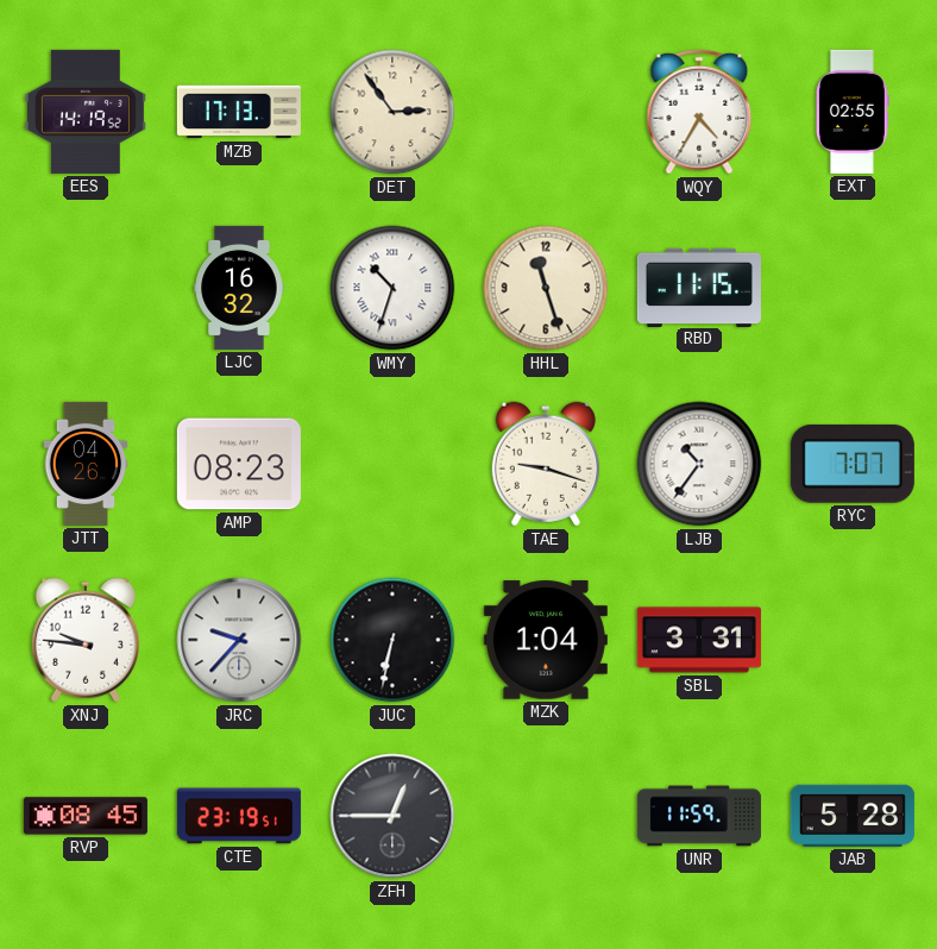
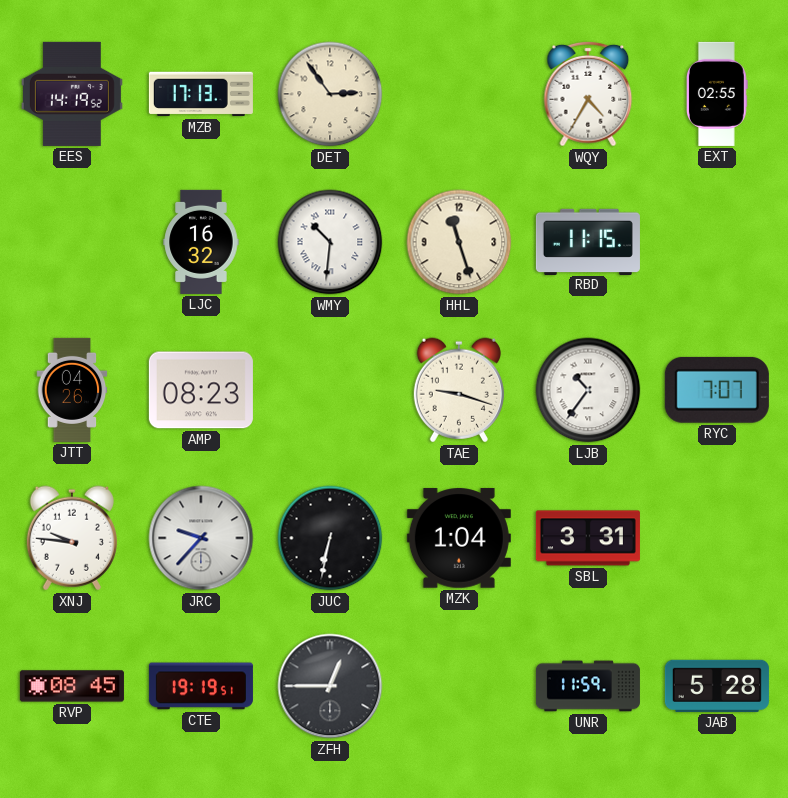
WMY: 10:33 -> 10:31
CTE: 23:19 -> 19:19
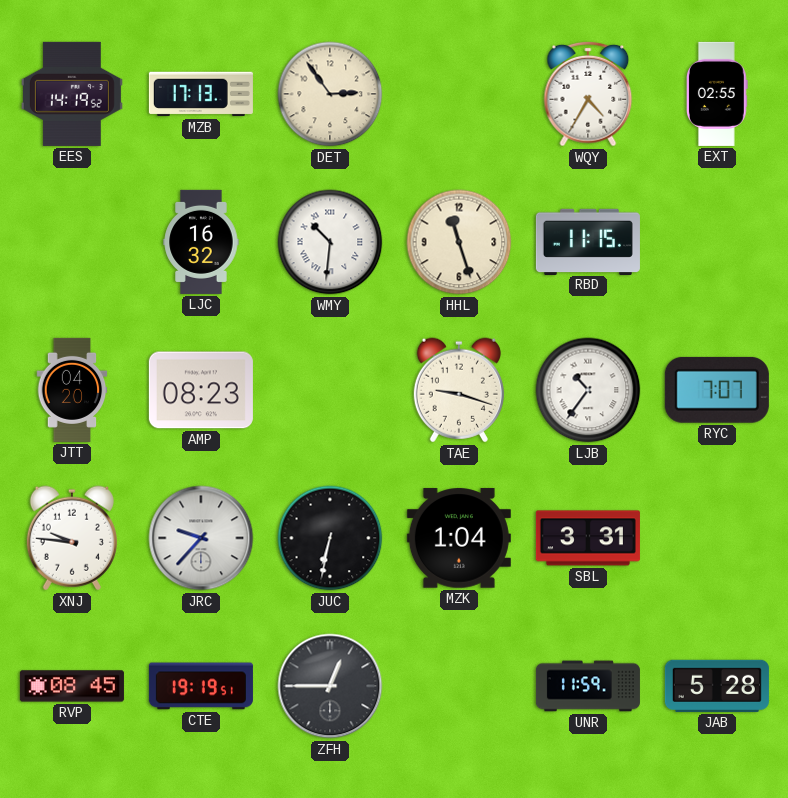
JTT: 04:26 -> 04:20
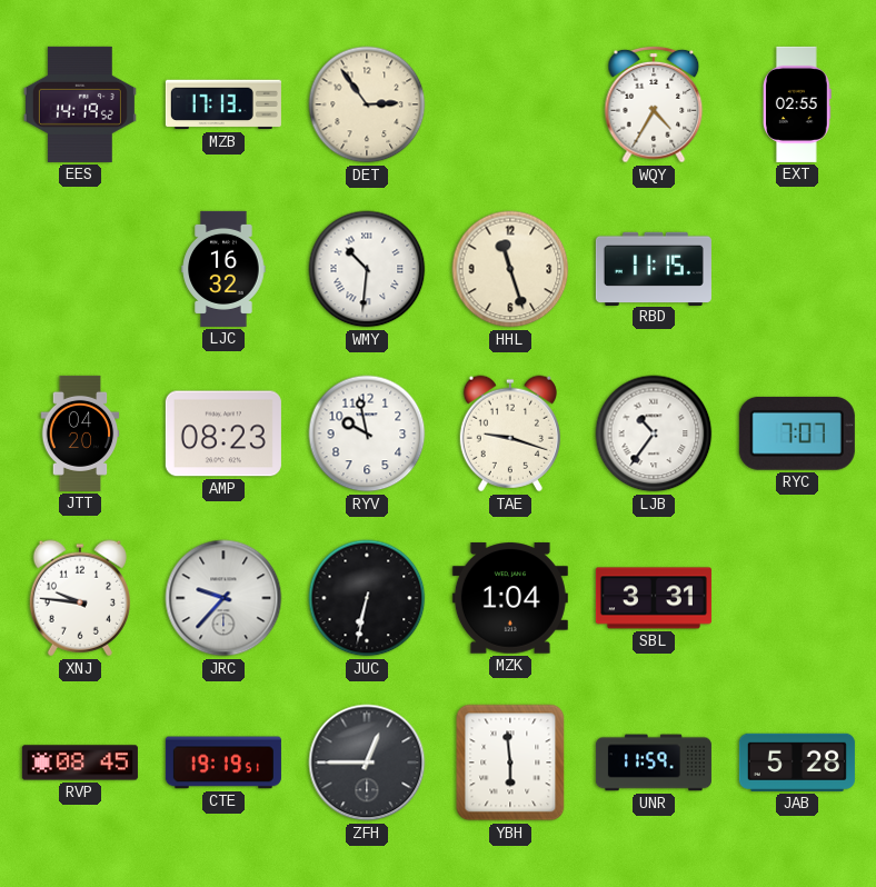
RYV: none -> 9:58
YBH: none -> 5:59
